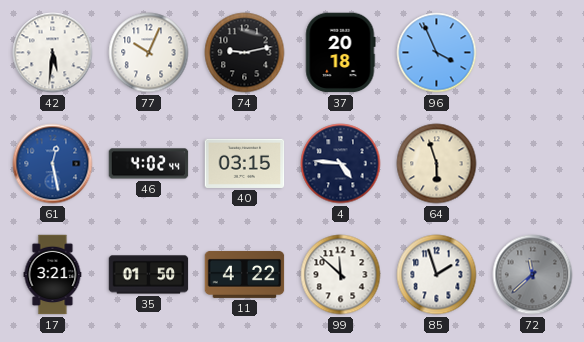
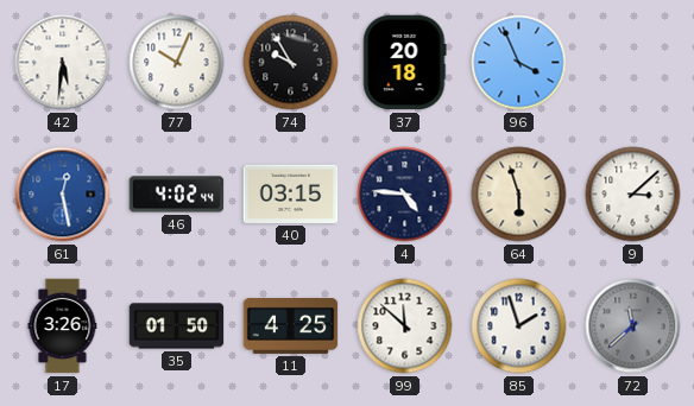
74: 9:13 -> 9:55
9: none -> 3:08
17: 3:21 -> 3:26
11: 4:22 -> 4:25
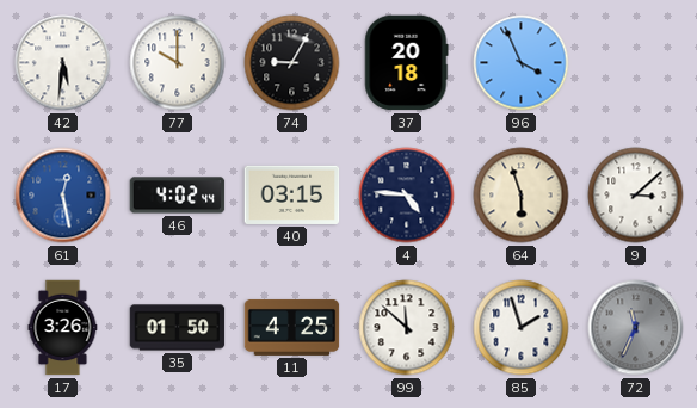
77: 10:04 -> 10:00
74: 9:55 -> 9:05
72: 11:38 -> 11:34
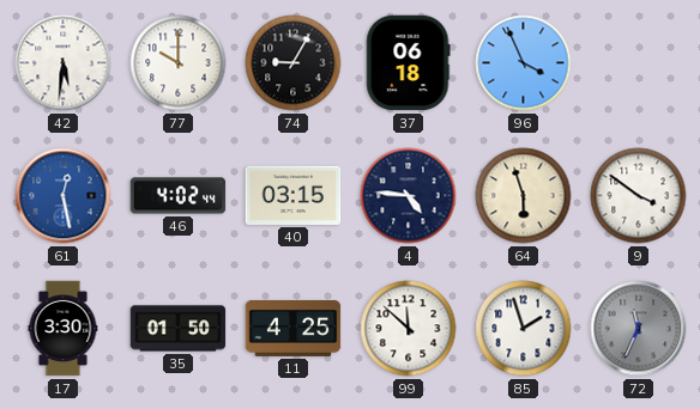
37: 20:18 -> 06:18
9: 3:08 -> 3:51
17: 3:26 -> 3:30
